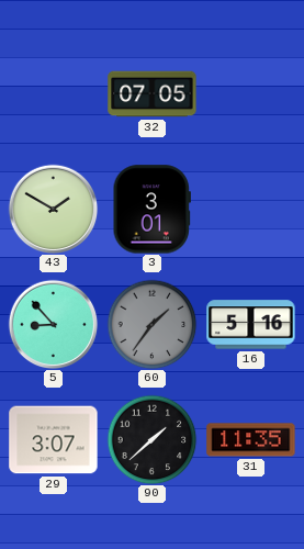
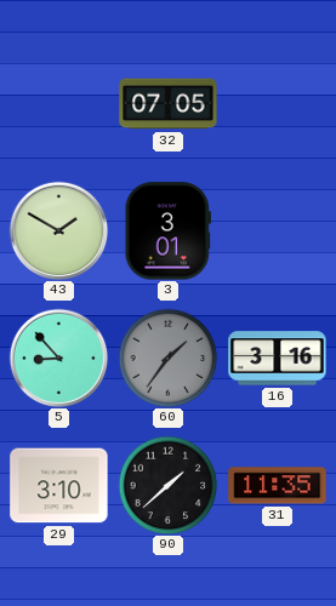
16: 5:16 -> 3:16
29: 3:07 -> 3:10
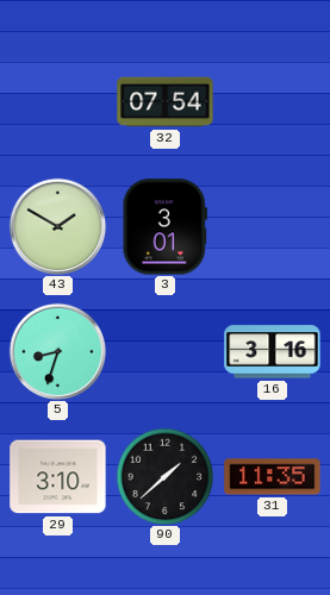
32: 07:05 -> 07:54
5: 8:53 -> 8:33
60: 1:36 -> none
